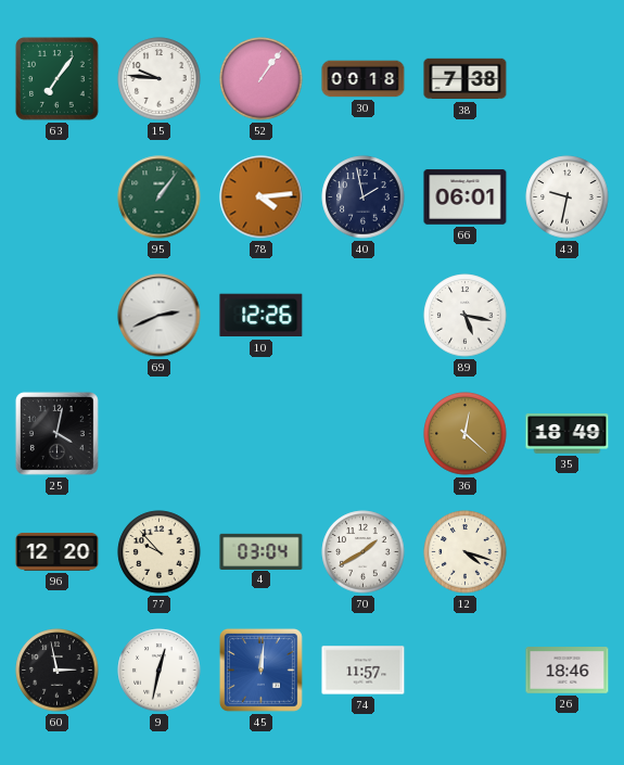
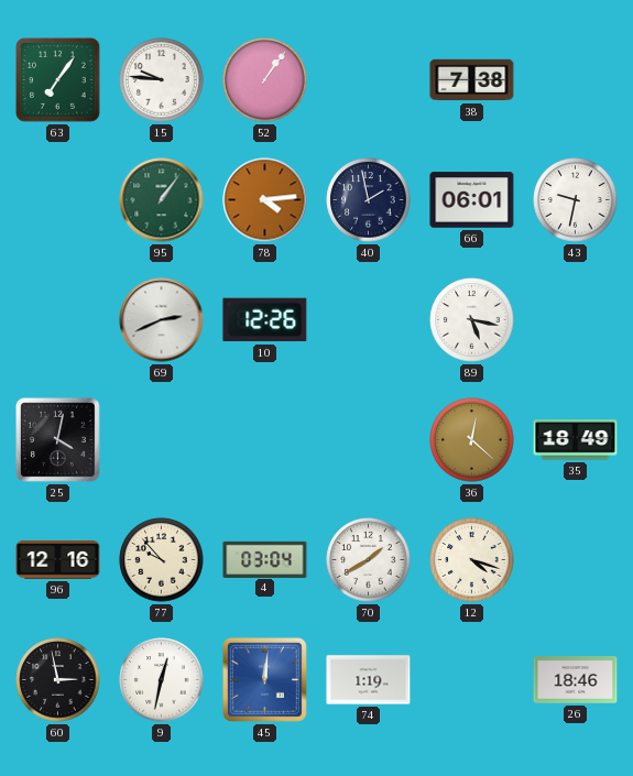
30: 00:18 -> none
96: 12:20 -> 12:16
74: 11:57 -> 1:19
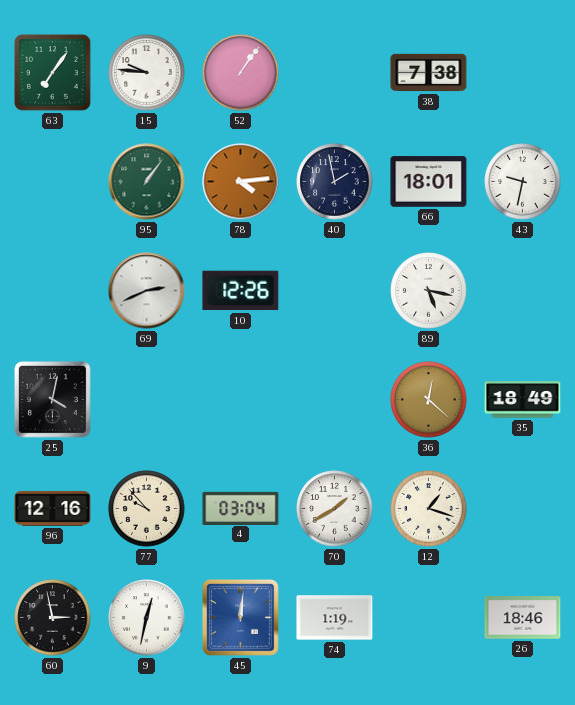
66: 06:01 -> 18:01
12: 4:18 -> 1:18
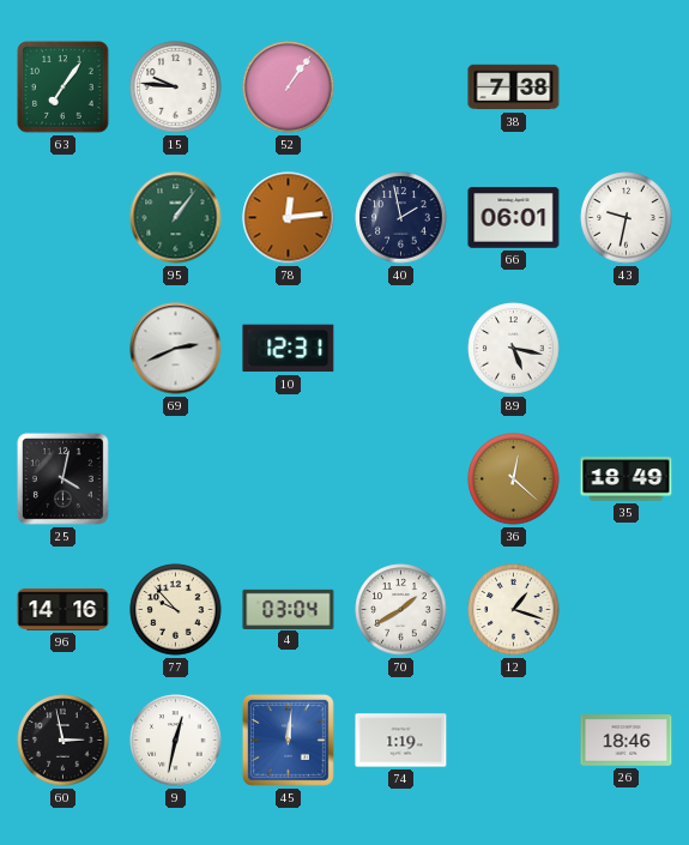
78: 4:14 -> 12:14
66: 18:01 -> 06:01
10: 12:26 -> 12:31
96: 12:16 -> 14:16
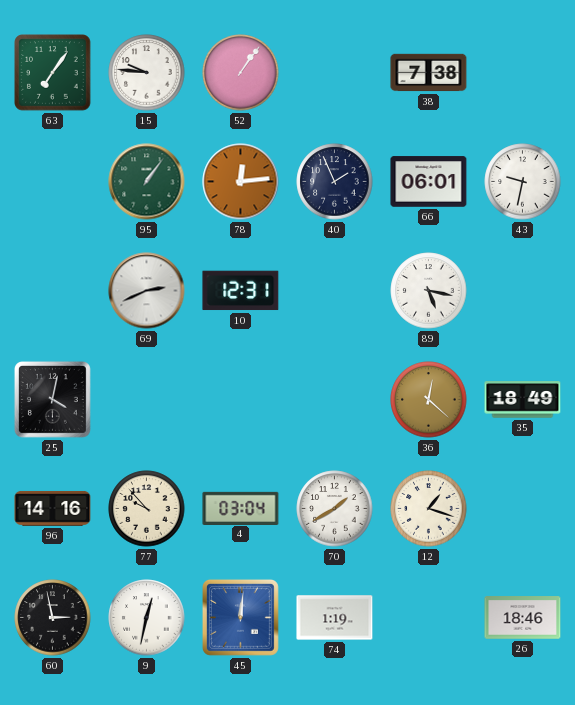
40: 1:58 -> 1:56
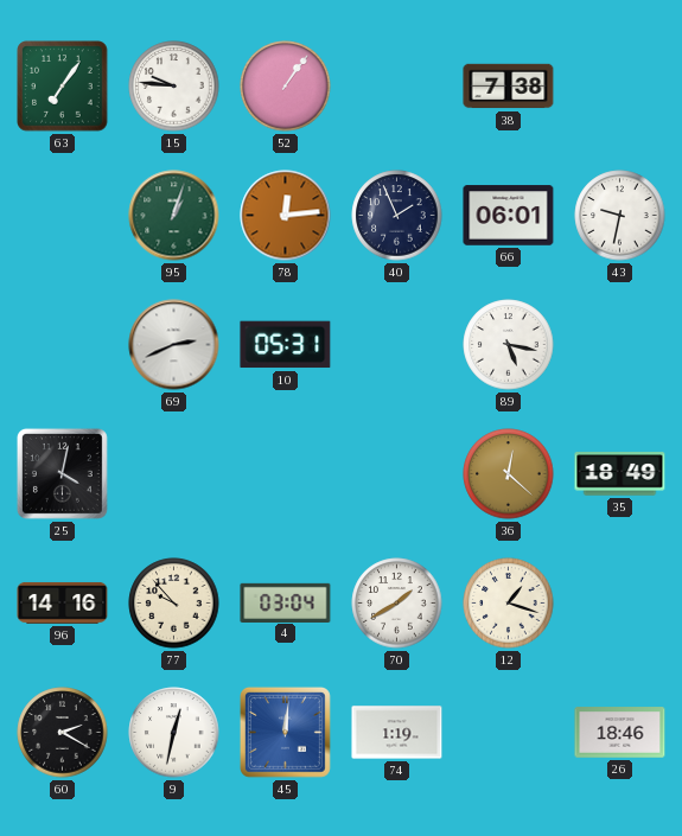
95: 1:06 -> 1:03
10: 12:31 -> 05:31
60: 2:58 -> 2:20
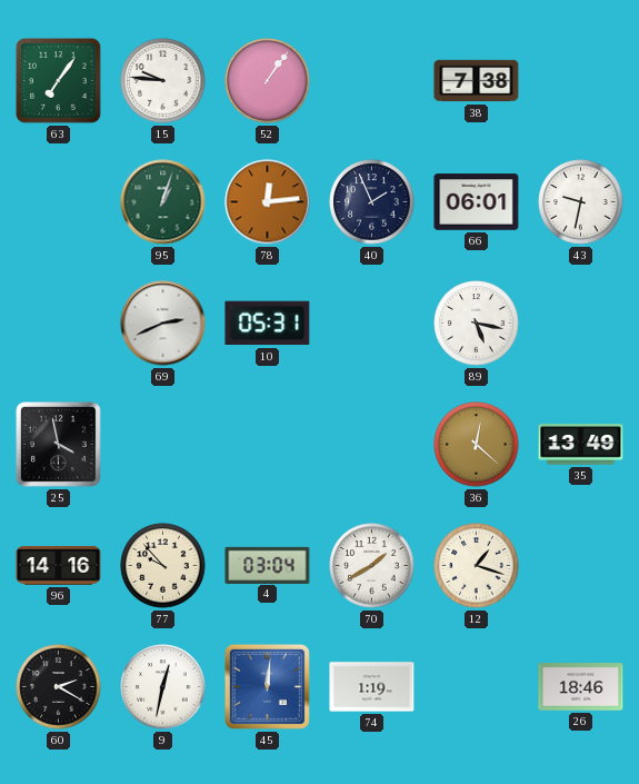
25: 4:02 -> 3:58
35: 18:49 -> 13:49
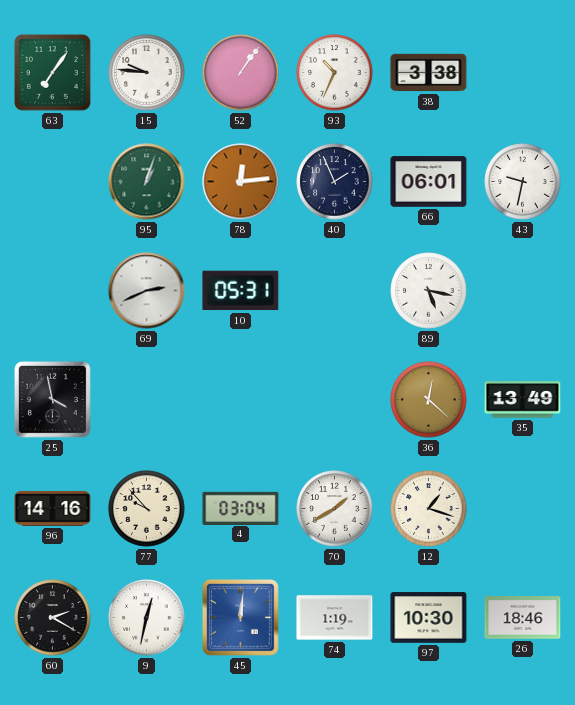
93: none -> 10:34
38: 7:38 -> 3:38
97: none -> 10:30
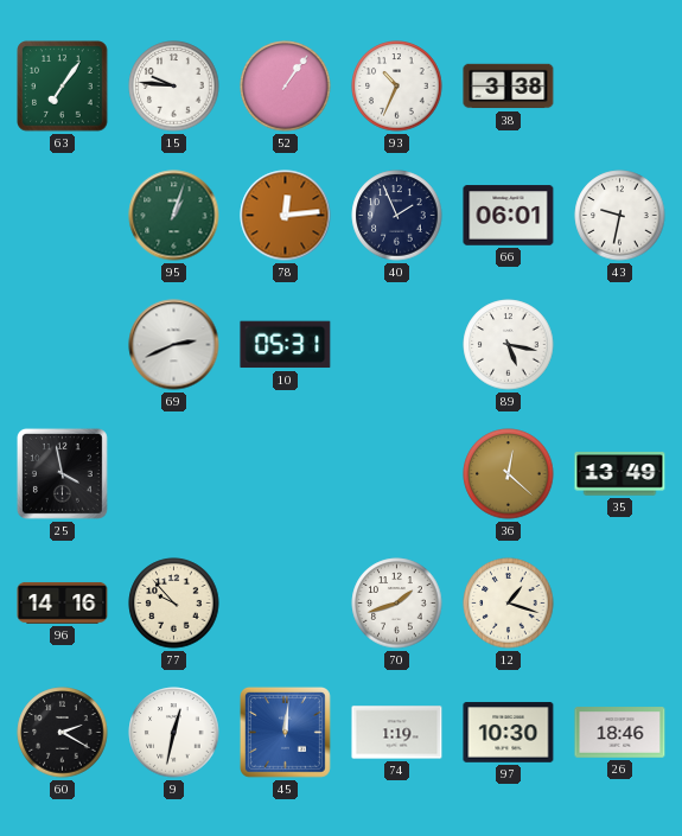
4: 03:04 -> none
70: 1:40 -> 1:42
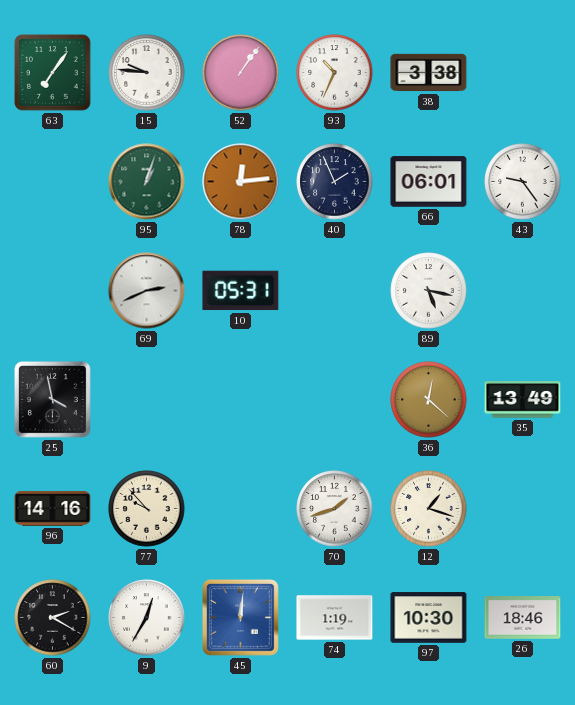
43: 9:32 -> 9:24
9: 12:32 -> 12:35
